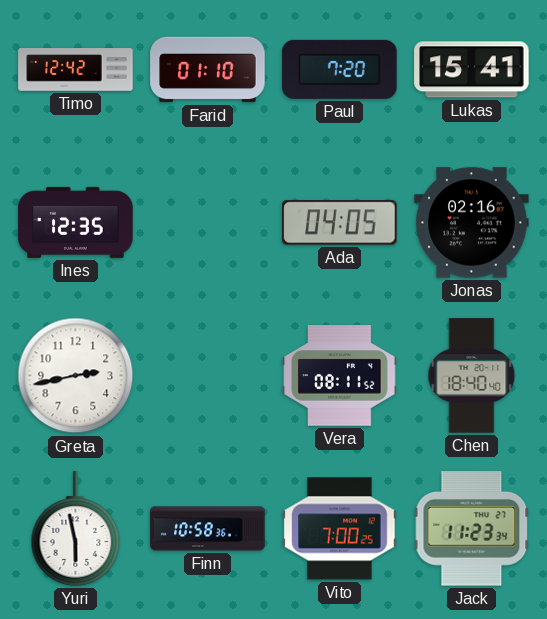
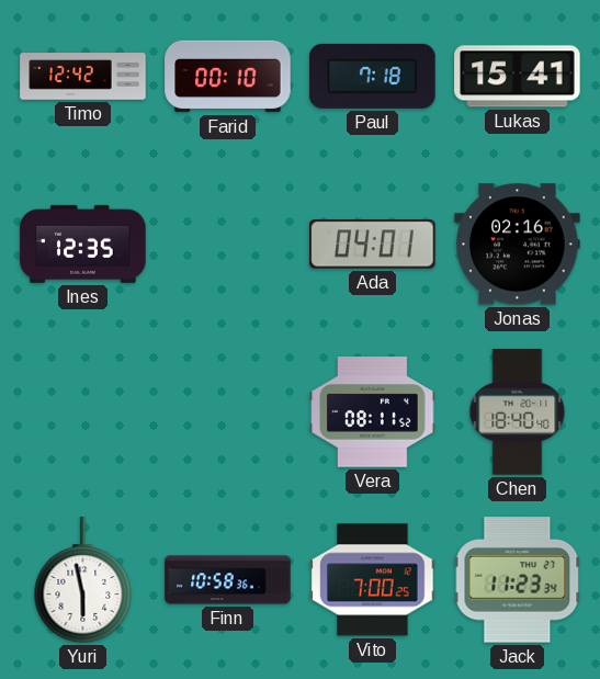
Farid: 01:10 -> 00:10
Paul: 7:20 -> 7:18
Ada: 04:05 -> 04:01
Greta: 2:43 -> none
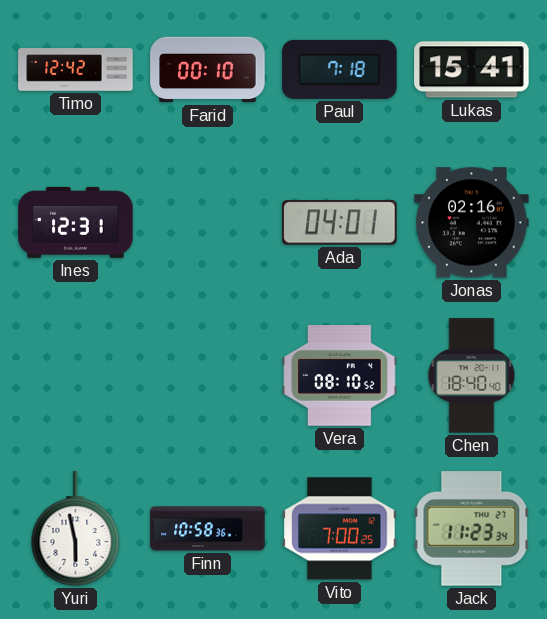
Ines: 12:35 -> 12:31
Vera: 08:11 -> 08:10
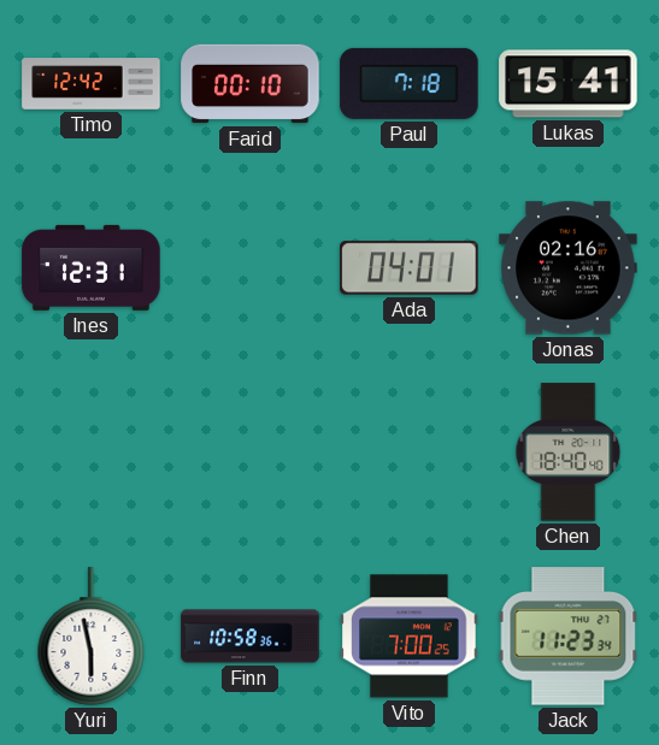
Vera: 08:10 -> none
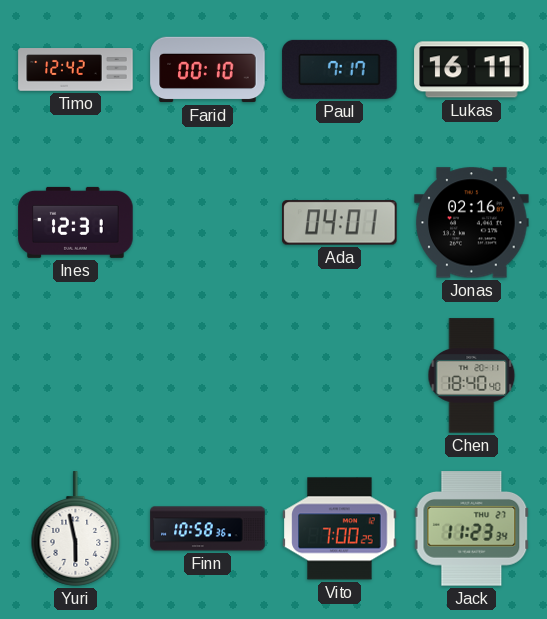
Paul: 7:18 -> 7:17
Lukas: 15:41 -> 16:11
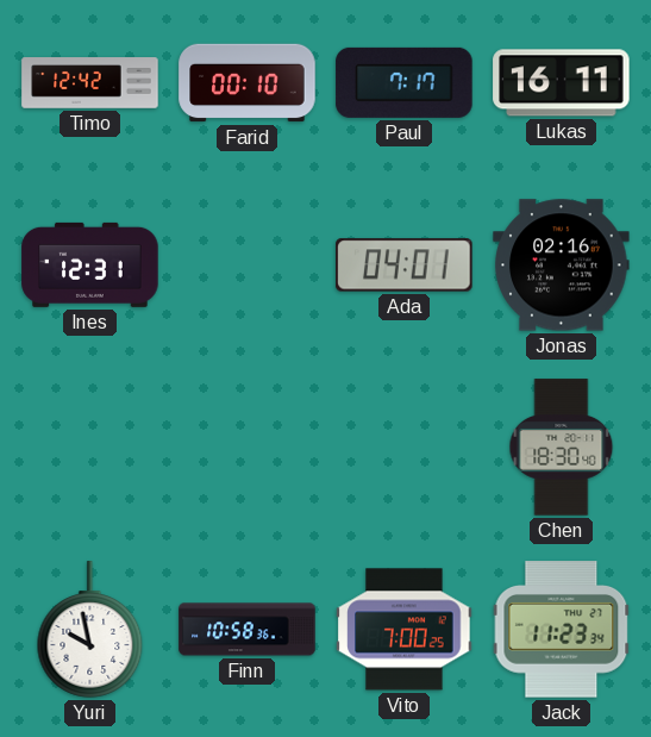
Chen: 18:40 -> 18:30
Yuri: 5:58 -> 9:58
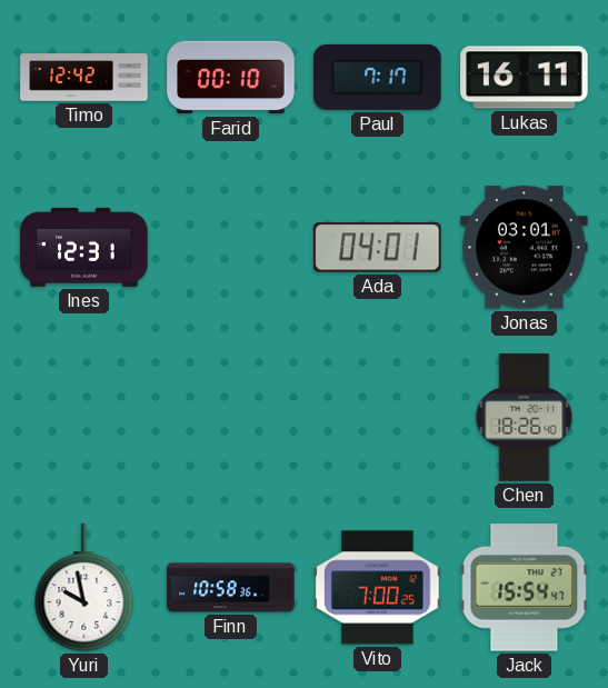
Jonas: 02:16 -> 03:01
Chen: 18:30 -> 18:26
Jack: 11:23 -> 15:54
